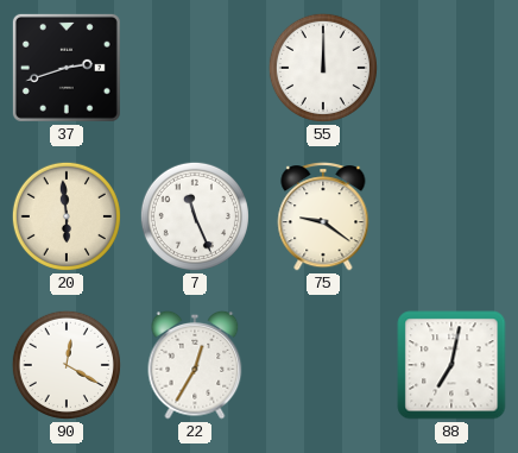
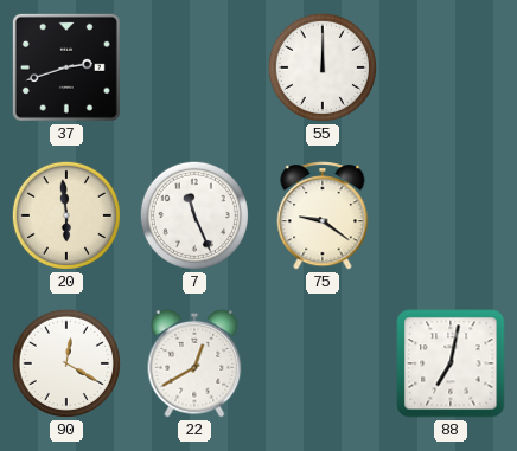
22: 12:35 -> 12:40
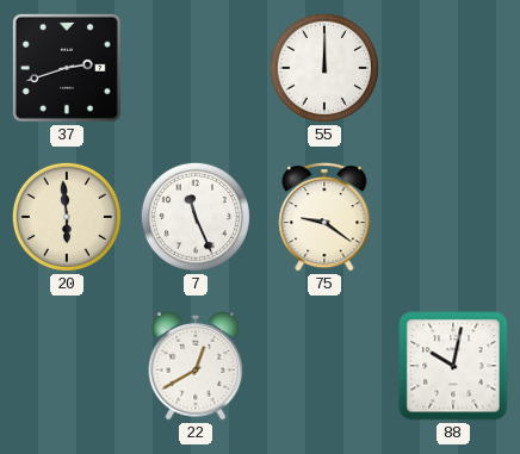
90: 12:20 -> none
88: 7:02 -> 10:02
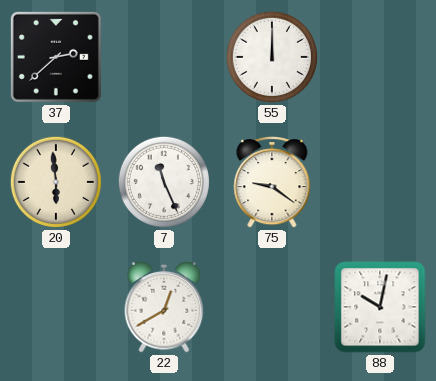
37: 2:42 -> 2:38
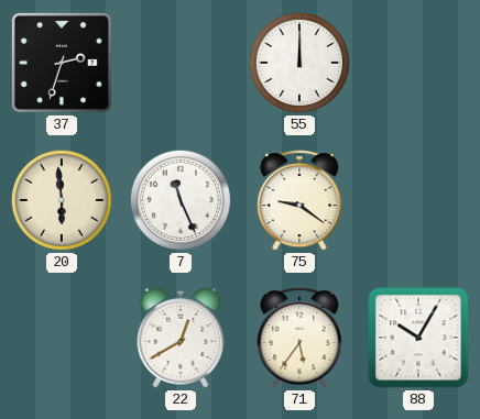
37: 2:38 -> 2:33
71: none -> 5:36
88: 10:02 -> 10:05
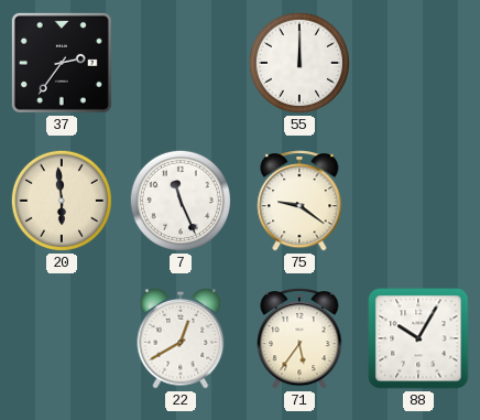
37: 2:33 -> 2:36
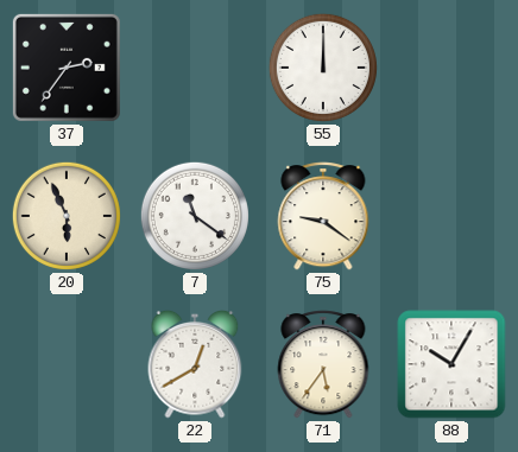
20: 5:59 -> 5:56
7: 11:26 -> 11:21
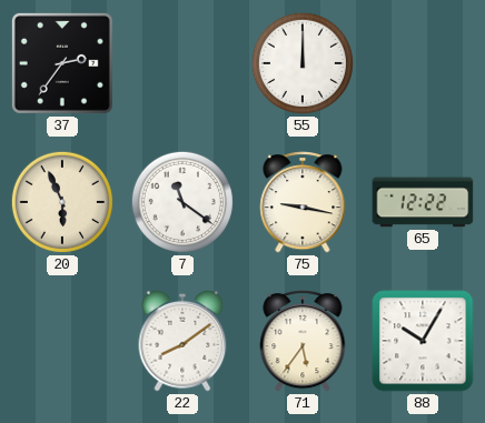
75: 9:21 -> 9:17
65: none -> 12:22
22: 12:40 -> 8:09
